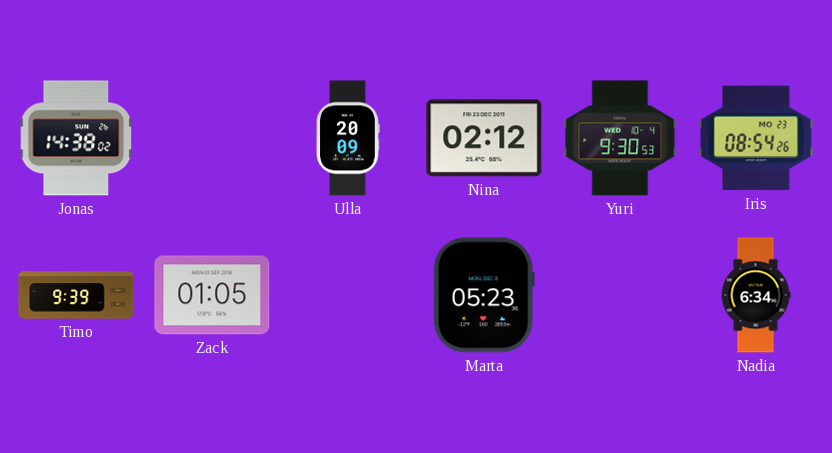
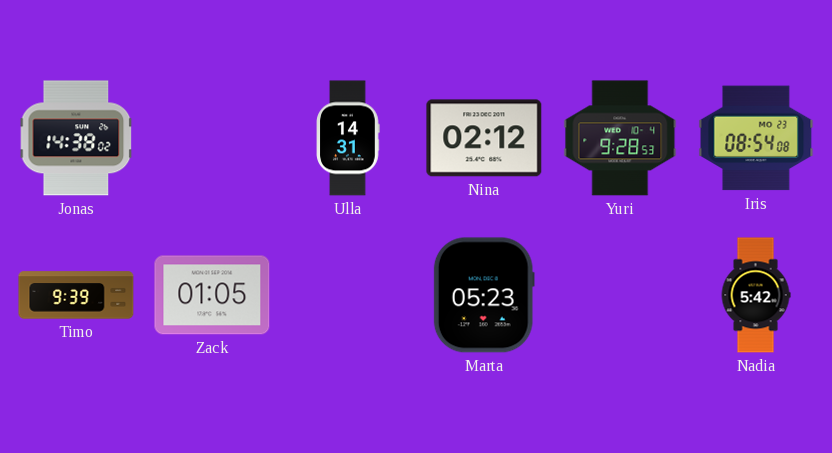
Ulla: 20:09 -> 14:31
Yuri: 9:30 -> 9:28
Iris: 08:54:26 -> 08:54:08
Nadia: 6:34 -> 5:42
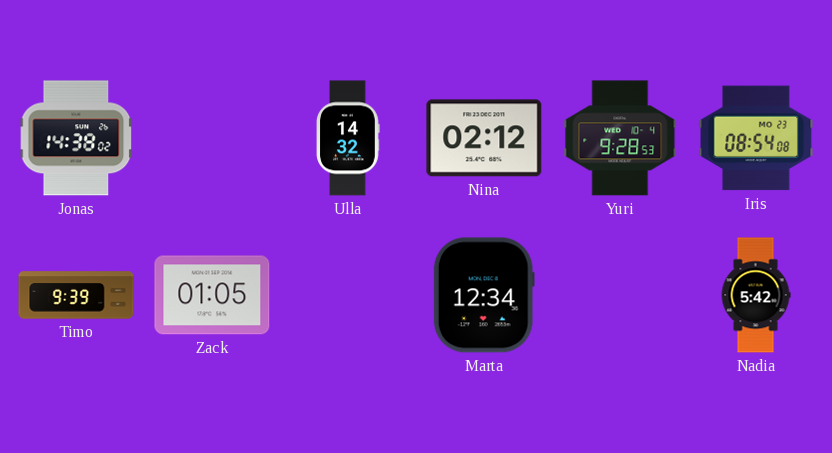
Ulla: 14:31 -> 14:32
Marta: 05:23 -> 12:34
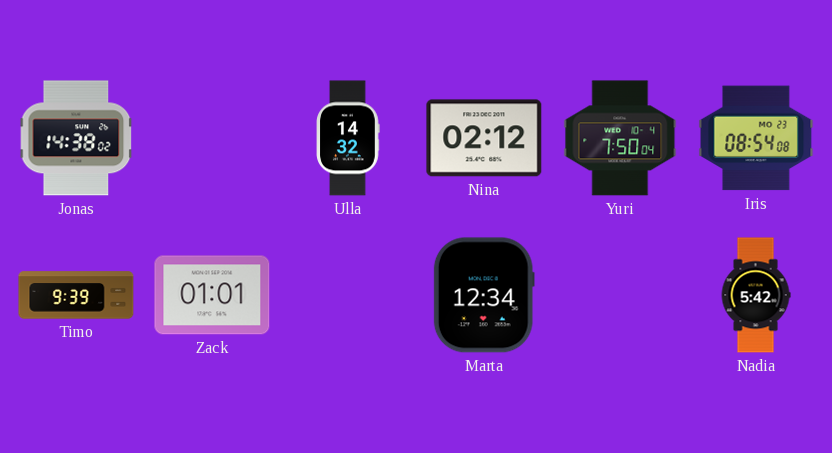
Yuri: 9:28 -> 7:50
Zack: 01:05 -> 01:01
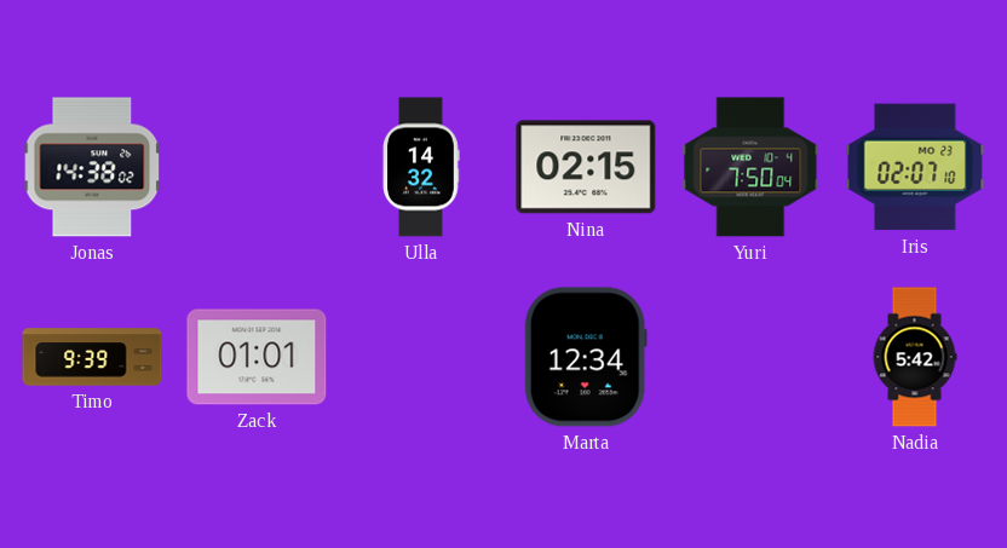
Nina: 02:12 -> 02:15
Iris: 08:54 -> 02:07
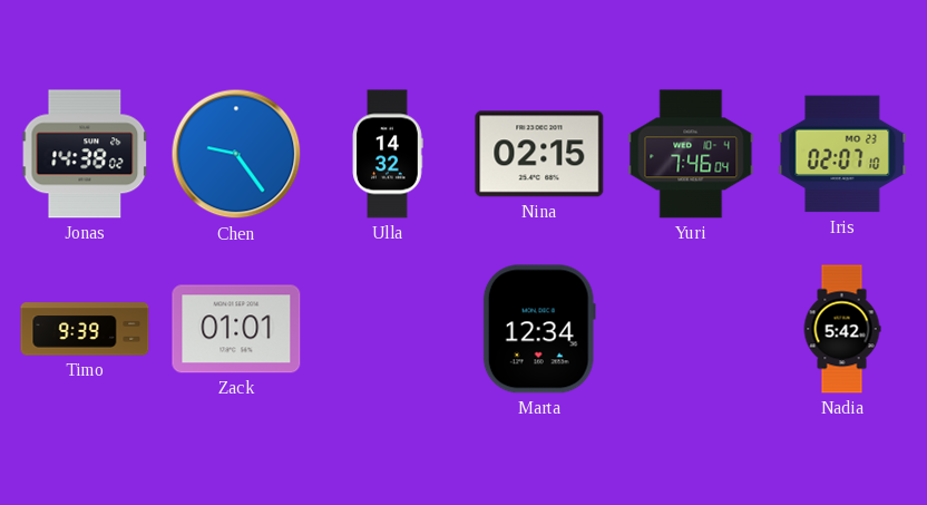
Chen: none -> 9:24
Yuri: 7:50 -> 7:46
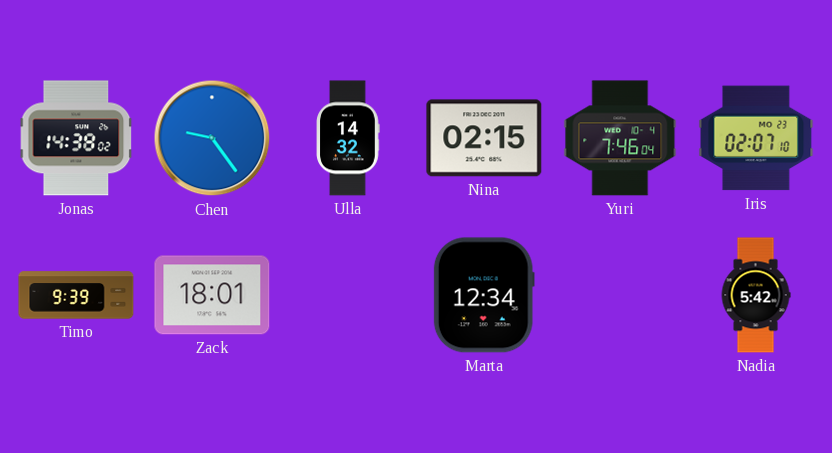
Zack: 01:01 -> 18:01
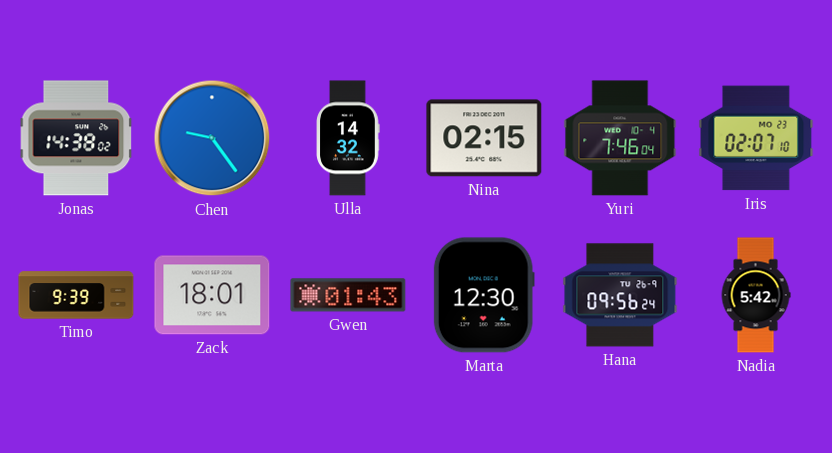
Gwen: none -> 01:43
Marta: 12:34 -> 12:30
Hana: none -> 09:56
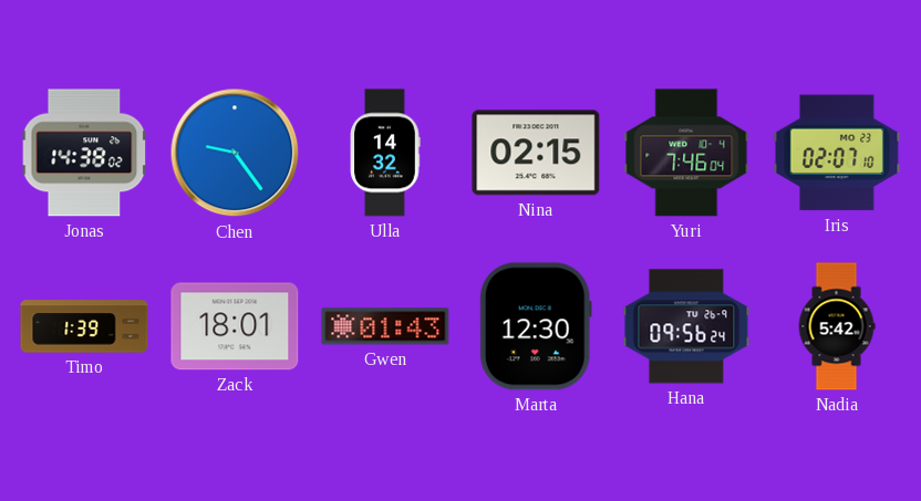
Timo: 9:39 -> 1:39
